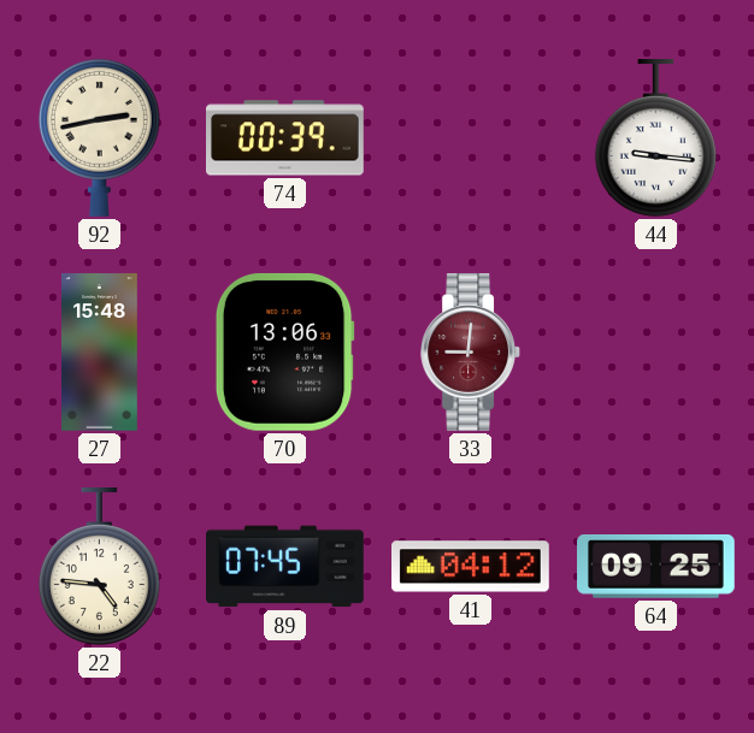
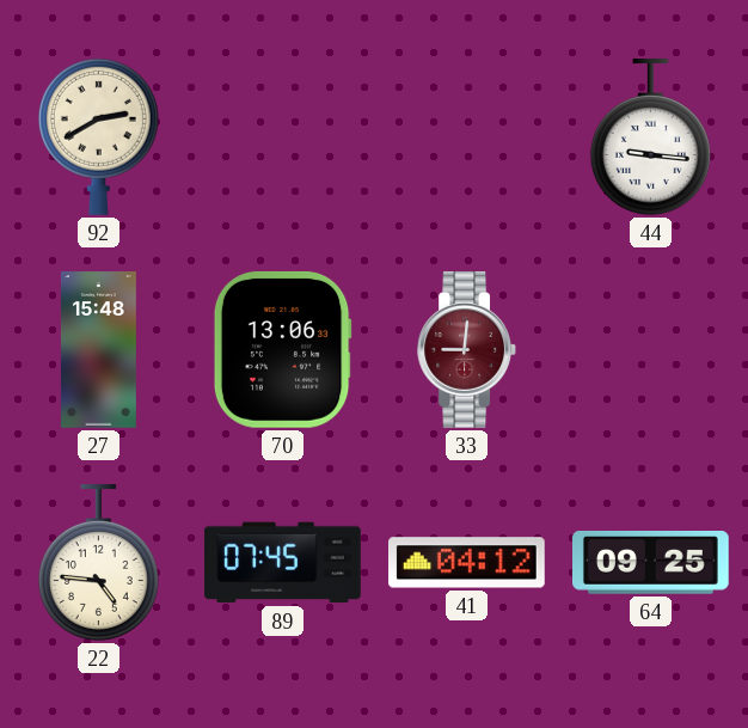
92: 2:43 -> 2:40
74: 00:39 -> none
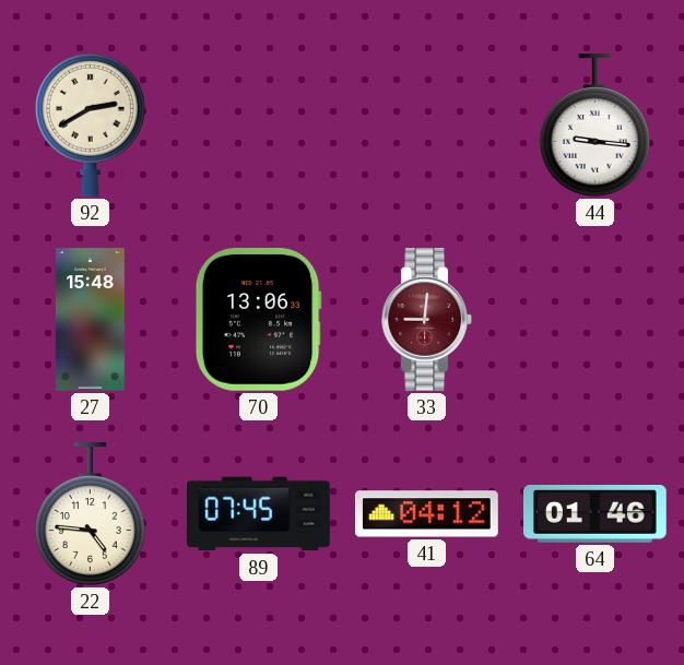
64: 09:25 -> 01:46
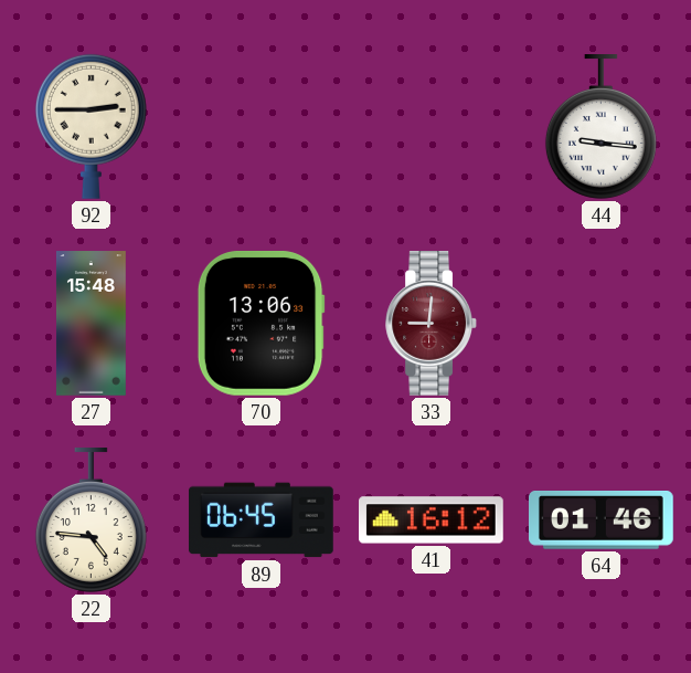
92: 2:40 -> 2:45
89: 07:45 -> 06:45
41: 04:12 -> 16:12
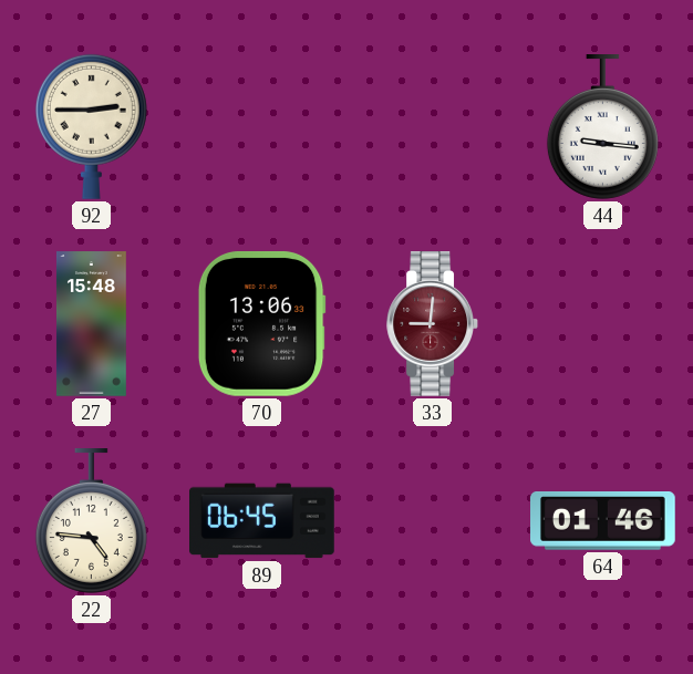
41: 16:12 -> none
